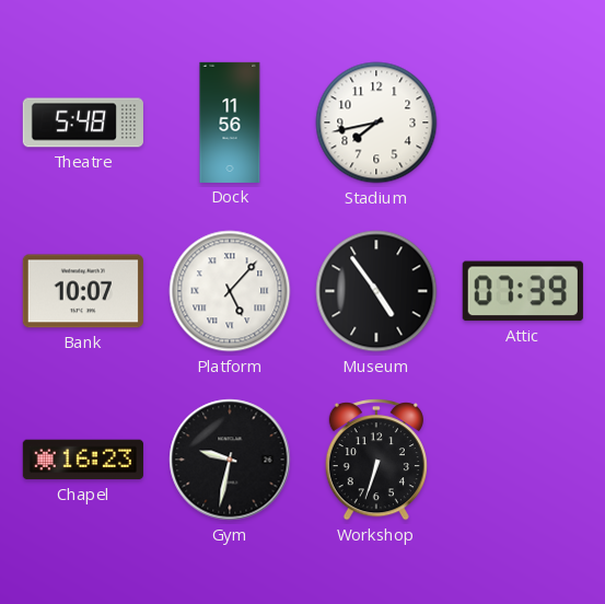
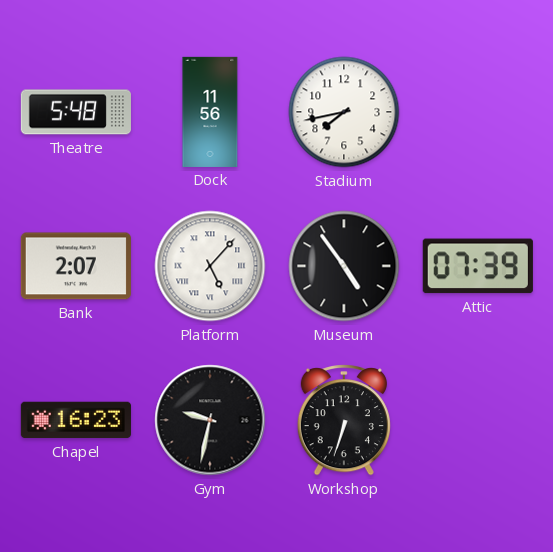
Bank: 10:07 -> 2:07
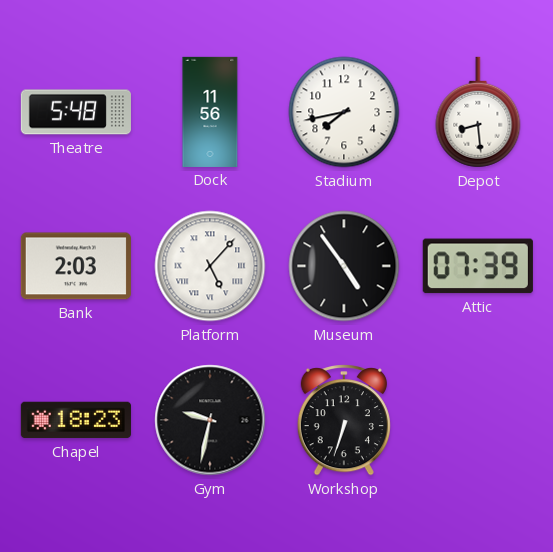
Depot: none -> 8:29
Bank: 2:07 -> 2:03
Chapel: 16:23 -> 18:23
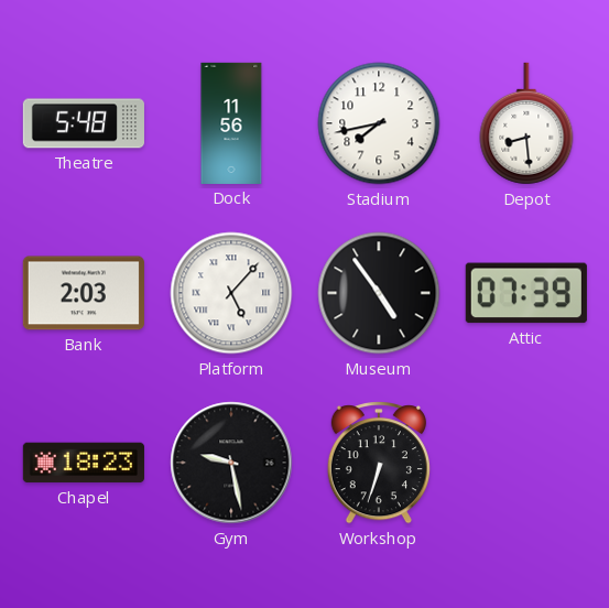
Gym: 9:32 -> 9:28
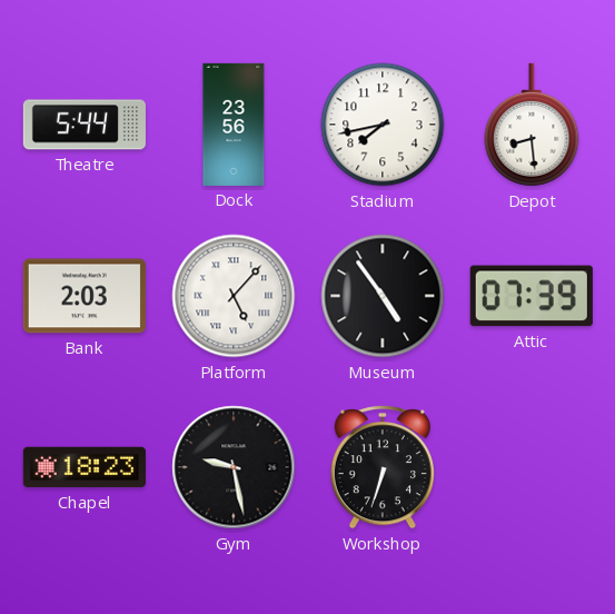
Theatre: 5:48 -> 5:44
Dock: 11:56 -> 23:56
